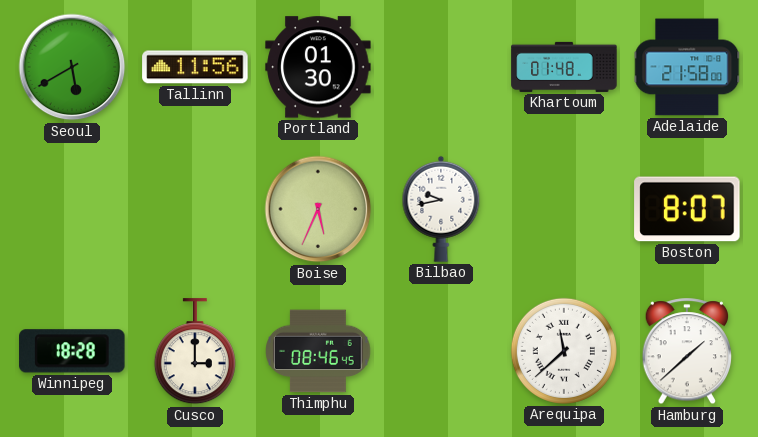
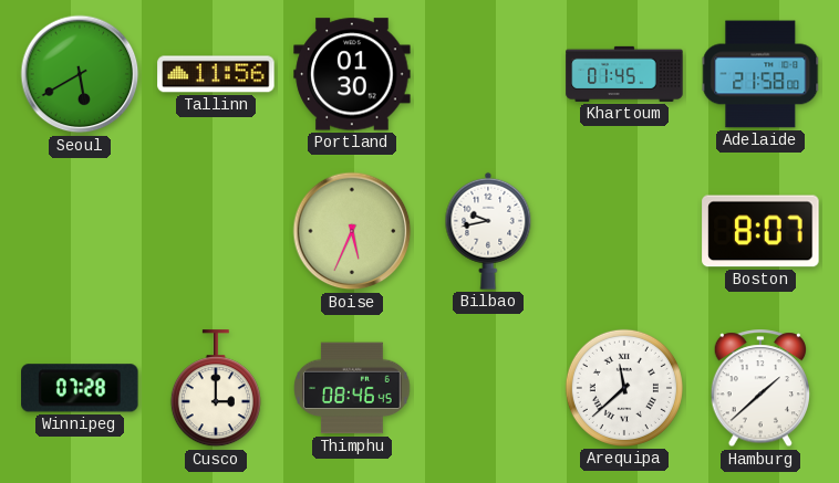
Khartoum: 01:48 -> 01:45
Winnipeg: 18:28 -> 07:28
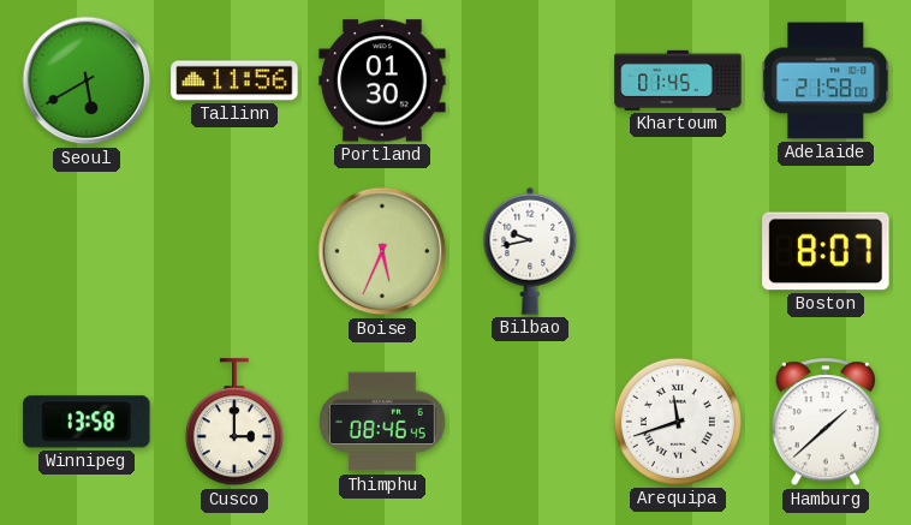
Winnipeg: 07:28 -> 13:58
Arequipa: 11:38 -> 11:42
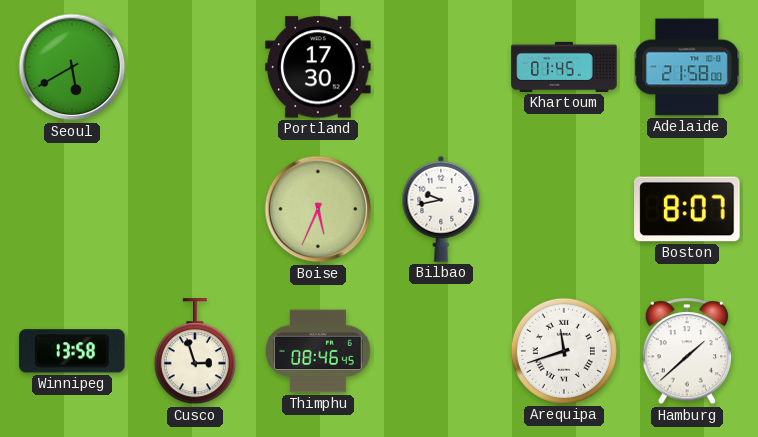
Tallinn: 11:56 -> none
Portland: 01:30 -> 17:30
Cusco: 3:00 -> 2:57
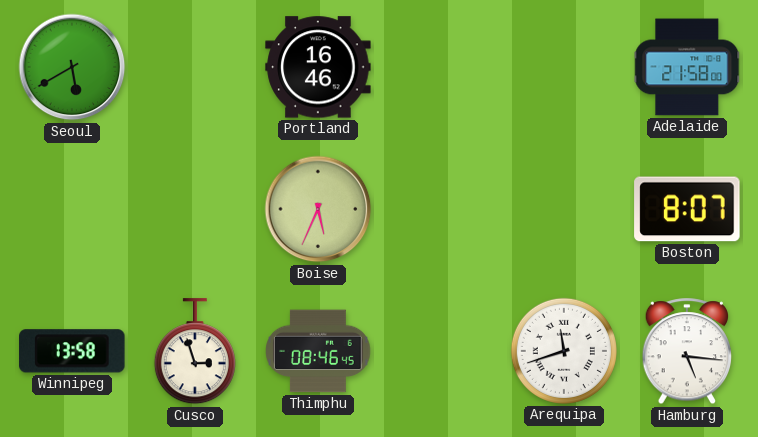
Portland: 17:30 -> 16:46
Khartoum: 01:45 -> none
Bilbao: 9:43 -> none
Hamburg: 1:38 -> 5:16
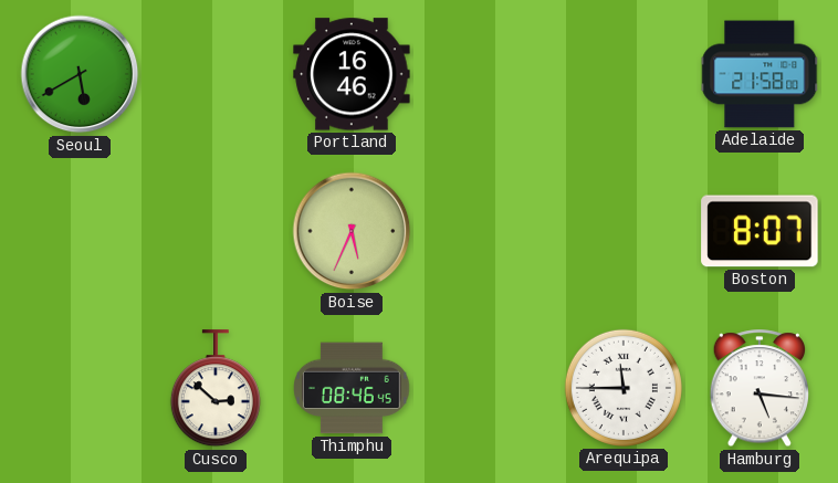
Winnipeg: 13:58 -> none
Cusco: 2:57 -> 2:52
Arequipa: 11:42 -> 11:45
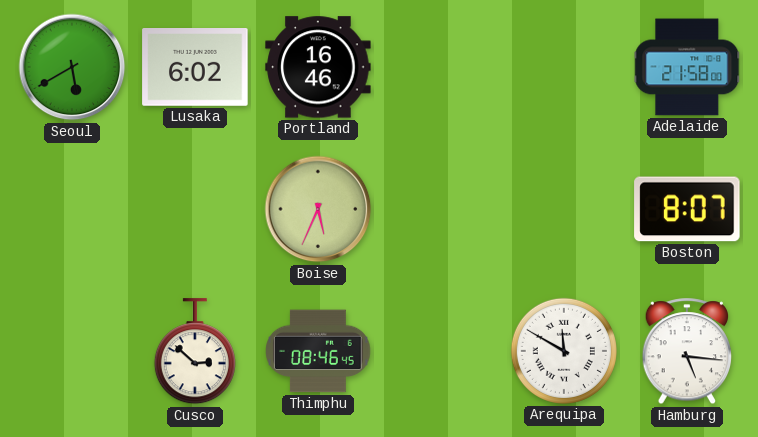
Lusaka: none -> 6:02
Arequipa: 11:45 -> 11:50
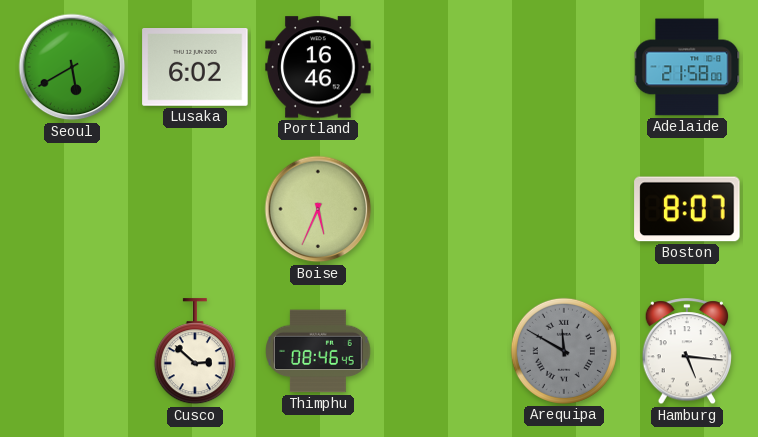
Arequipa dial: white -> grey
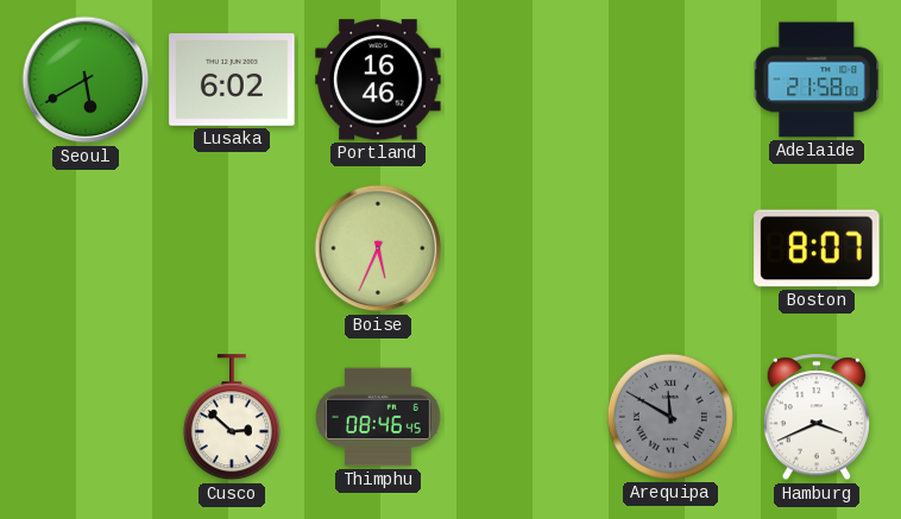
Hamburg: 5:16 -> 3:41
